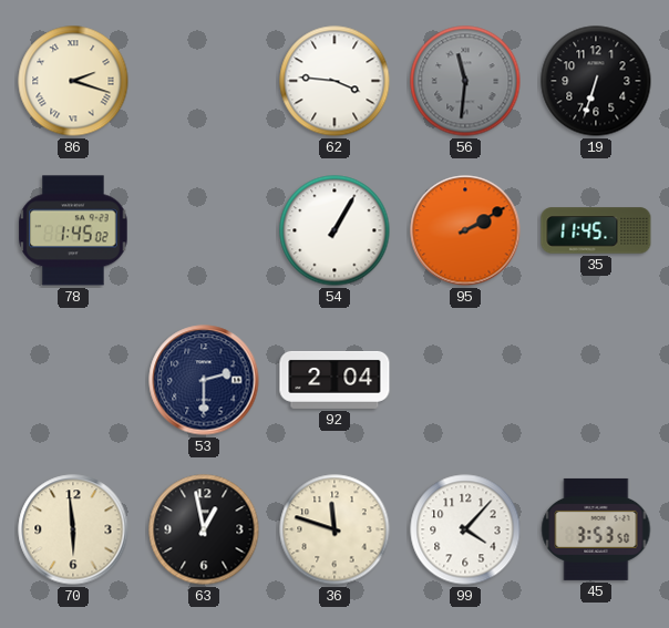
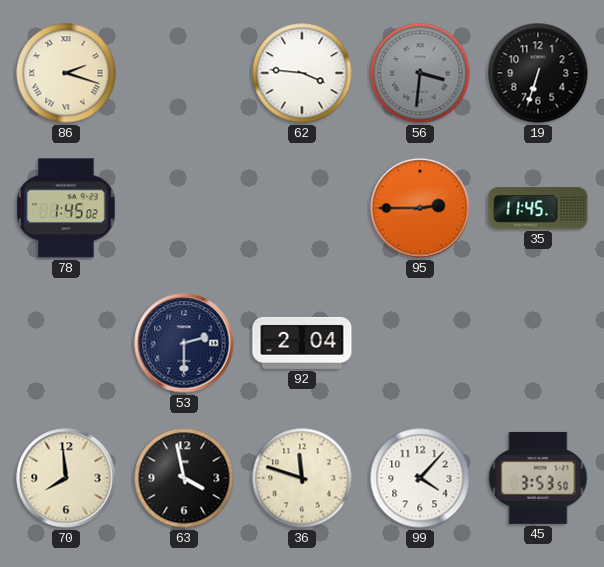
56: 11:31 -> 3:31
54: 1:05 -> none
95: 2:10 -> 2:45
70: 5:59 -> 7:59
63: 12:58 -> 3:58
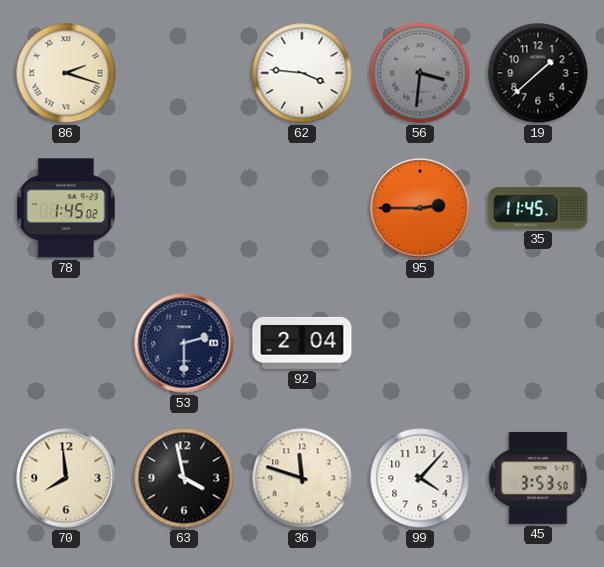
19: 6:33 -> 1:38
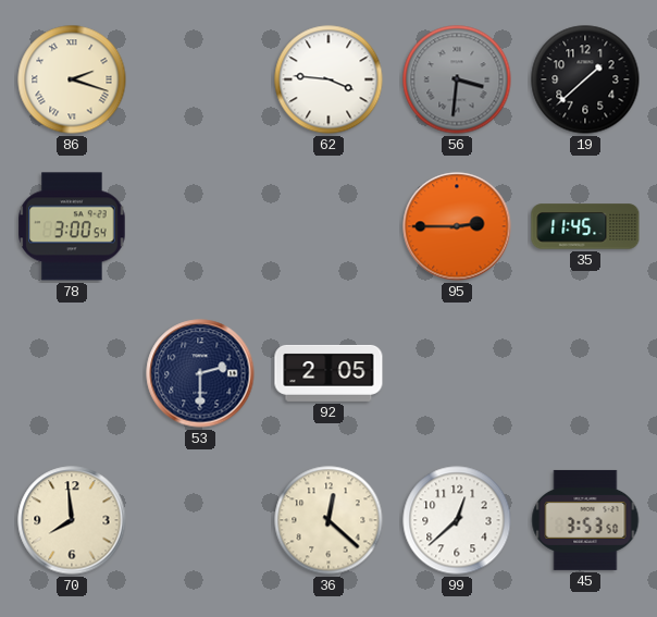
78: 1:45 -> 3:00
92: 2:04 -> 2:05
63: 3:58 -> none
36: 11:48 -> 12:22
99: 4:07 -> 12:38
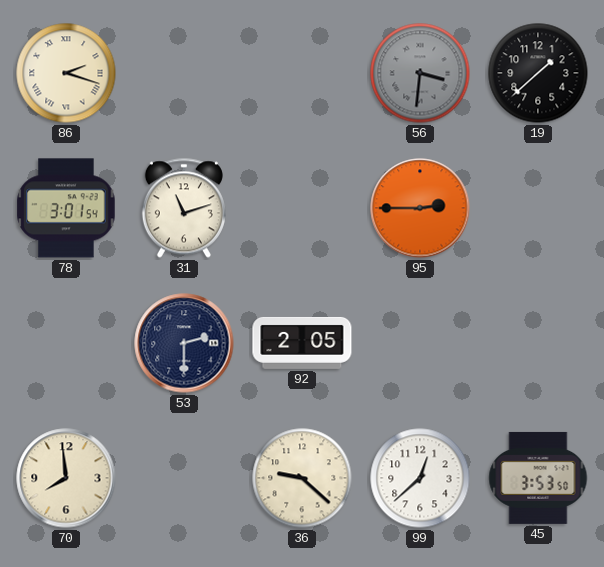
62: 3:46 -> none
78: 3:00 -> 3:01
31: none -> 11:12
35: 11:45 -> none
36: 12:22 -> 9:22
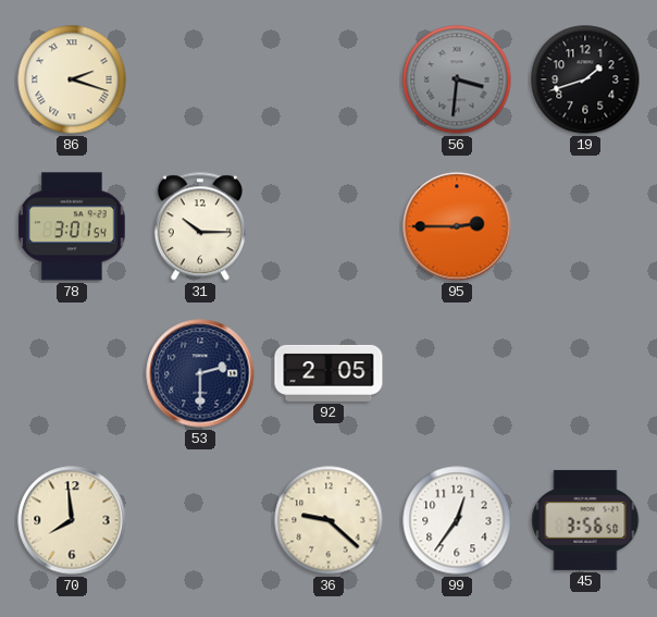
19: 1:38 -> 1:42
31: 11:12 -> 10:15
99: 12:38 -> 12:36
45: 3:53 -> 3:56
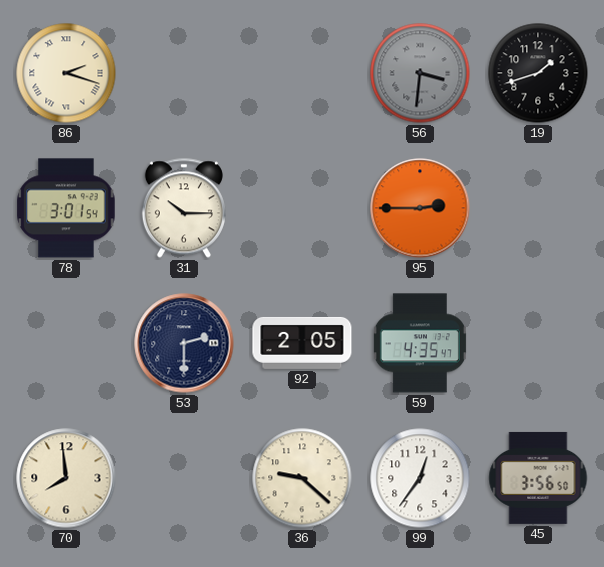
59: none -> 4:35
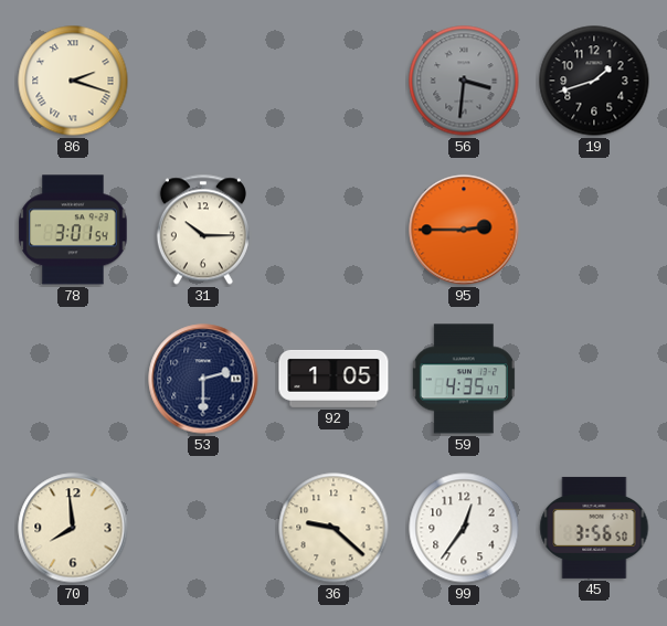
92: 2:05 -> 1:05
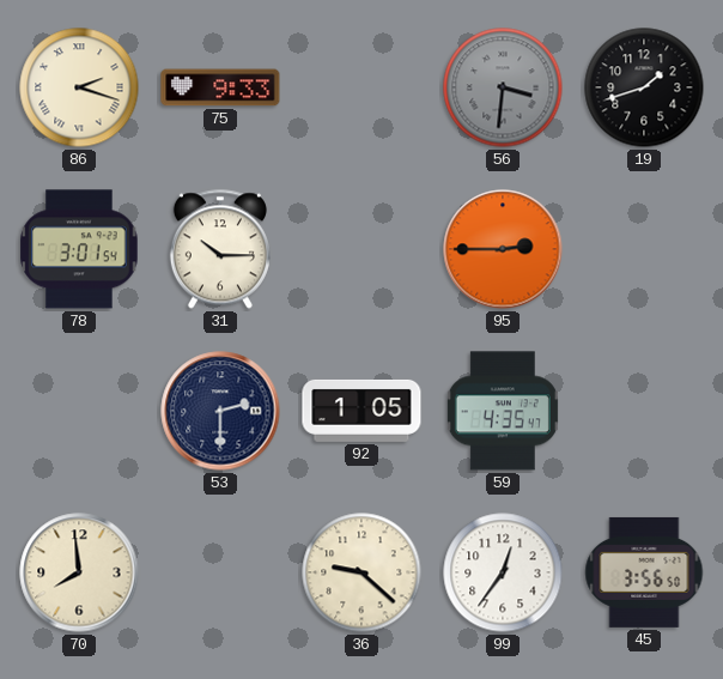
75: none -> 9:33
